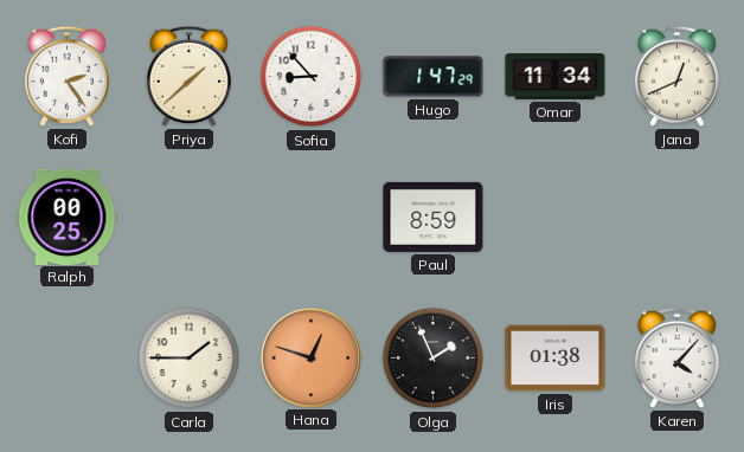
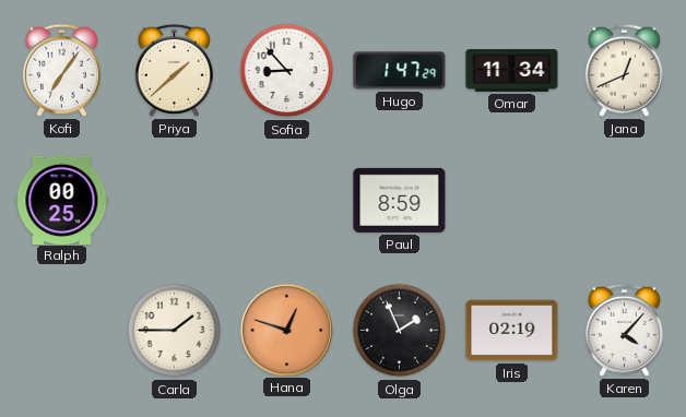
Kofi: 2:24 -> 7:06
Iris: 01:38 -> 02:19
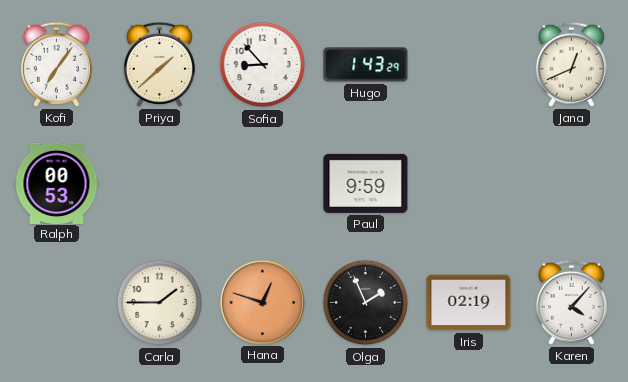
Hugo: 1:47 -> 1:43
Omar: 11:34 -> none
Ralph: 00:25 -> 00:53
Paul: 8:59 -> 9:59
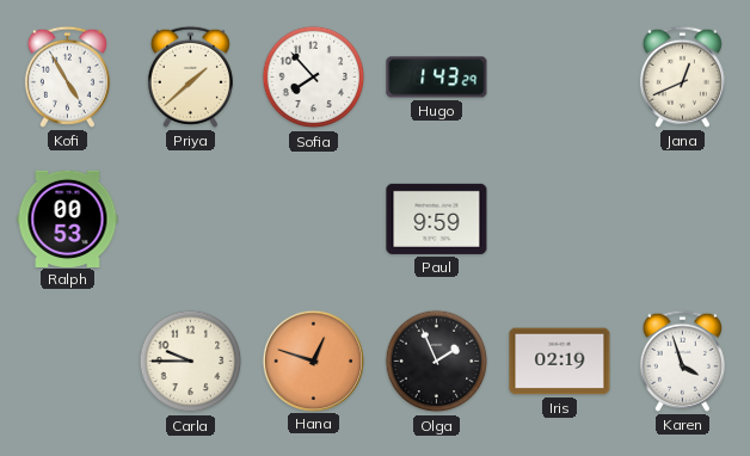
Kofi: 7:06 -> 4:55
Sofia: 8:53 -> 7:53
Carla: 1:45 -> 9:45
Karen: 4:07 -> 3:57
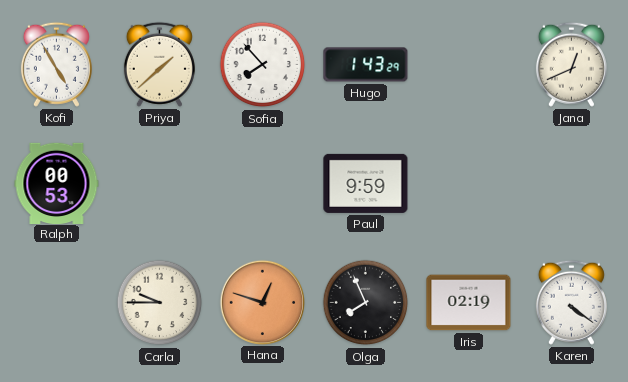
Olga: 1:56 -> 7:56
Karen: 3:57 -> 4:21
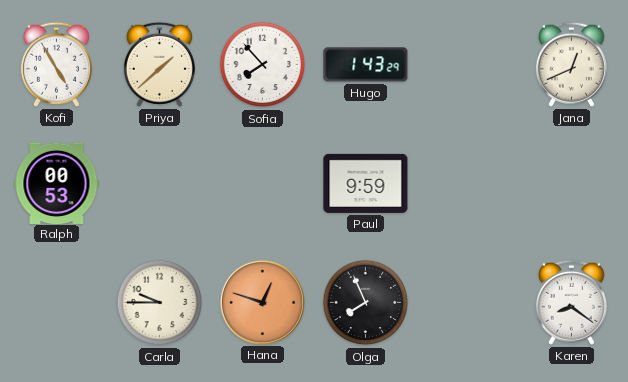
Iris: 02:19 -> none
Karen: 4:21 -> 8:21
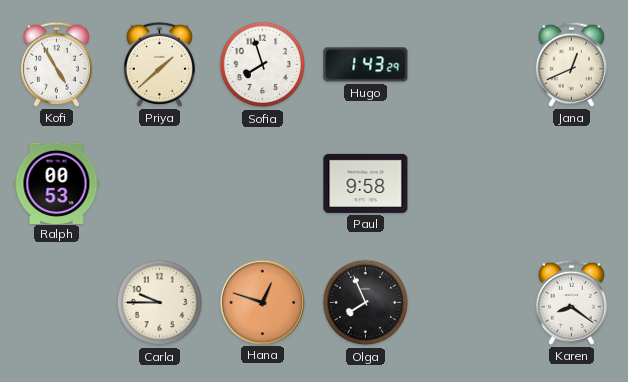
Sofia: 7:53 -> 7:57
Paul: 9:59 -> 9:58
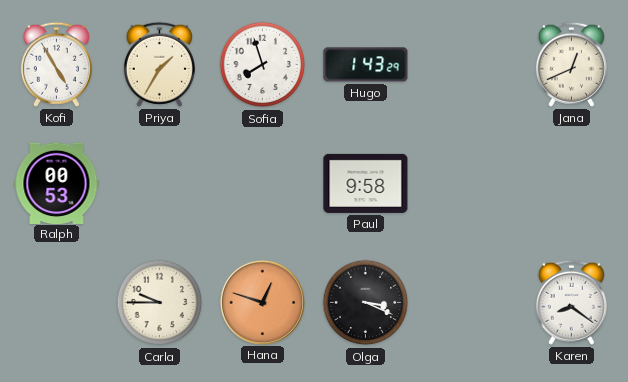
Priya: 1:38 -> 1:35
Olga: 7:56 -> 3:19
